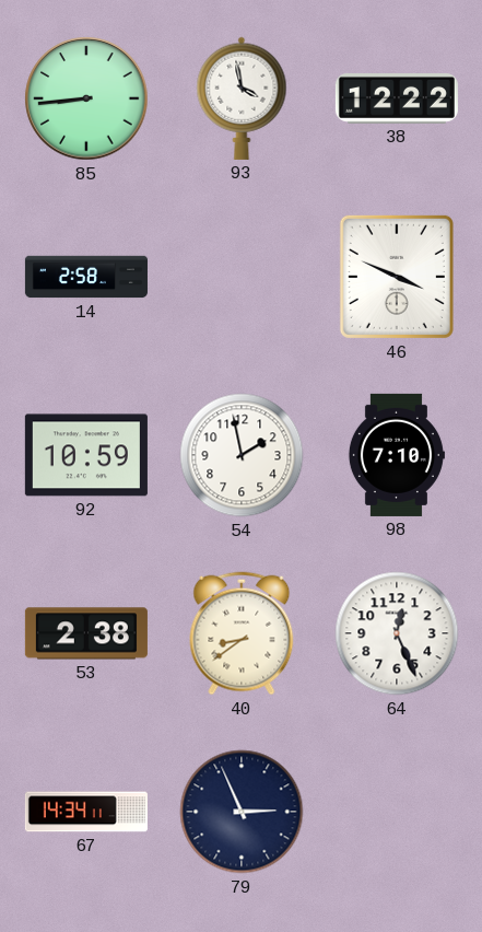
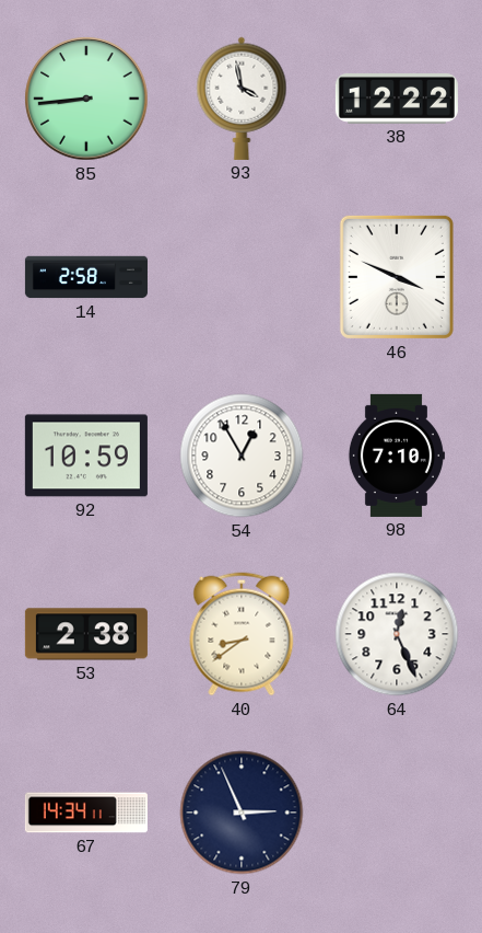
54: 1:58 -> 12:55
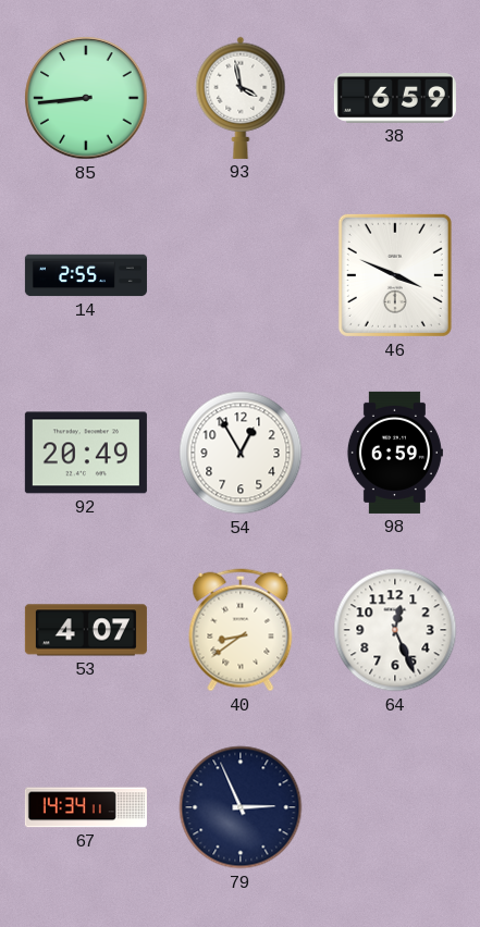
38: 12:22 -> 6:59
14: 2:58 -> 2:55
92: 10:59 -> 20:49
98: 7:10 -> 6:59
53: 2:38 -> 4:07
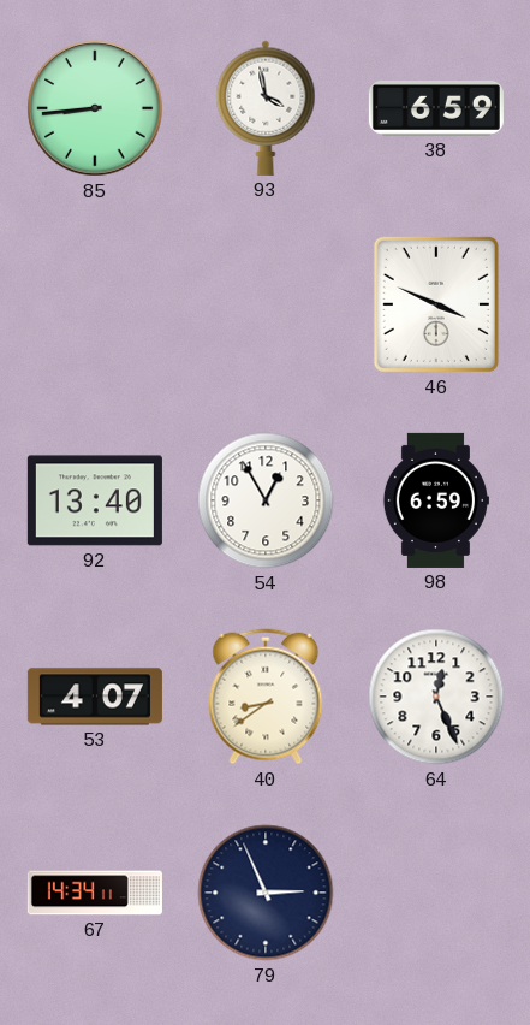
14: 2:55 -> none
92: 20:49 -> 13:40
